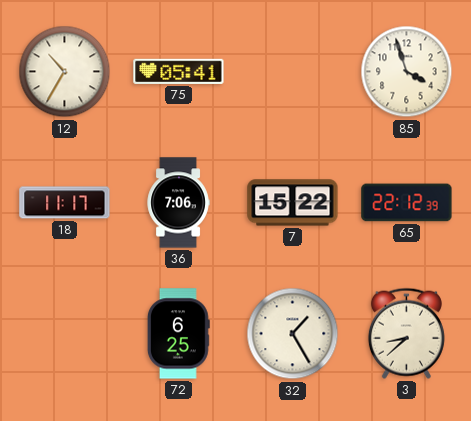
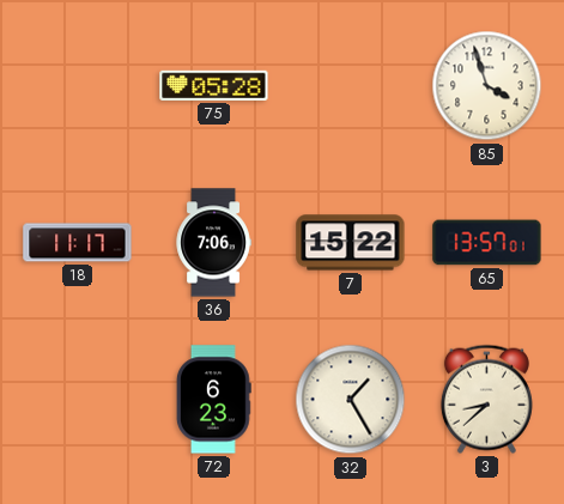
12: 10:35 -> none
75: 05:41 -> 05:28
65: 22:12 -> 13:57
72: 6:25 -> 6:23
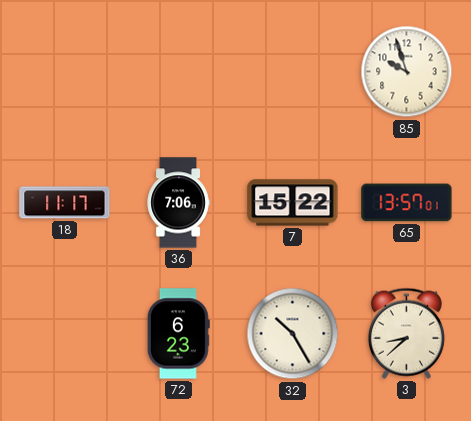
75: 05:28 -> none
85: 3:57 -> 9:57
32: 1:25 -> 10:25
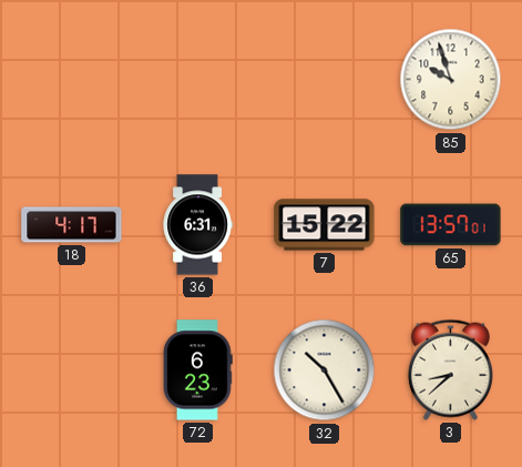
18: 11:17 -> 4:17
36: 7:06 -> 6:31
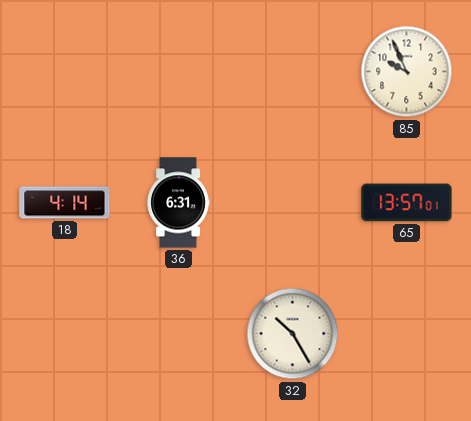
85: 9:57 -> 9:56
18: 4:17 -> 4:14
7: 15:22 -> none
72: 6:23 -> none
3: 8:38 -> none
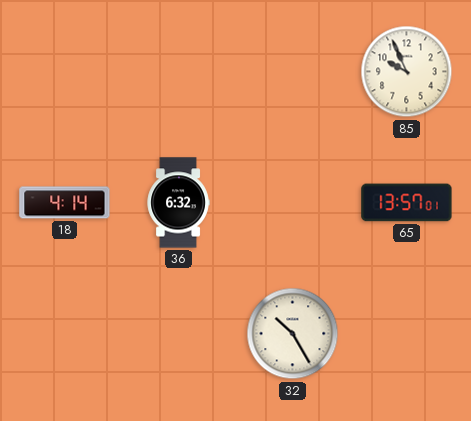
36: 6:31 -> 6:32
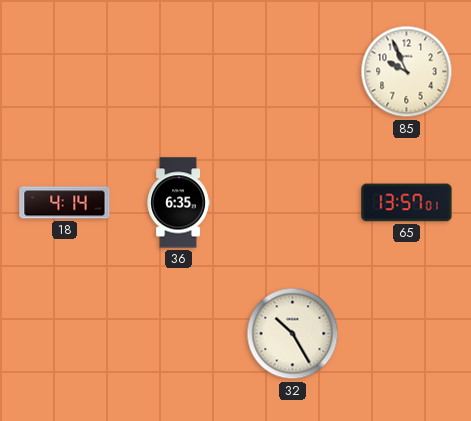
36: 6:32 -> 6:35
